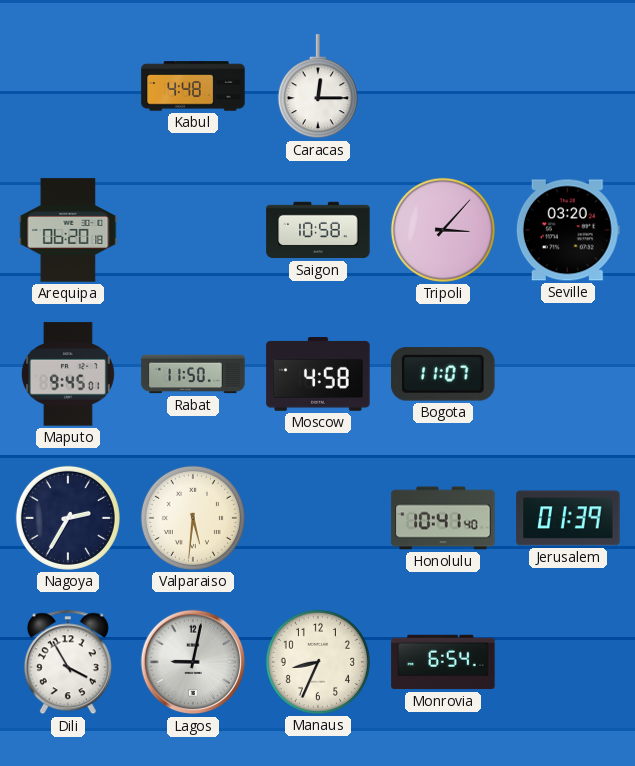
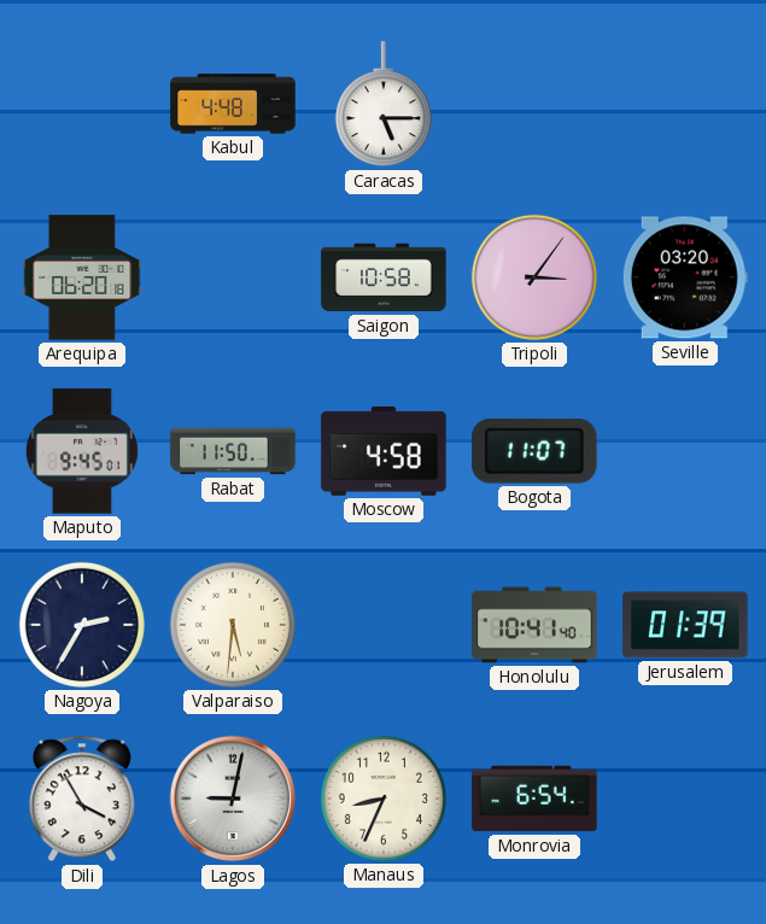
Caracas: 12:15 -> 5:15
Tripoli: 3:07 -> 3:06
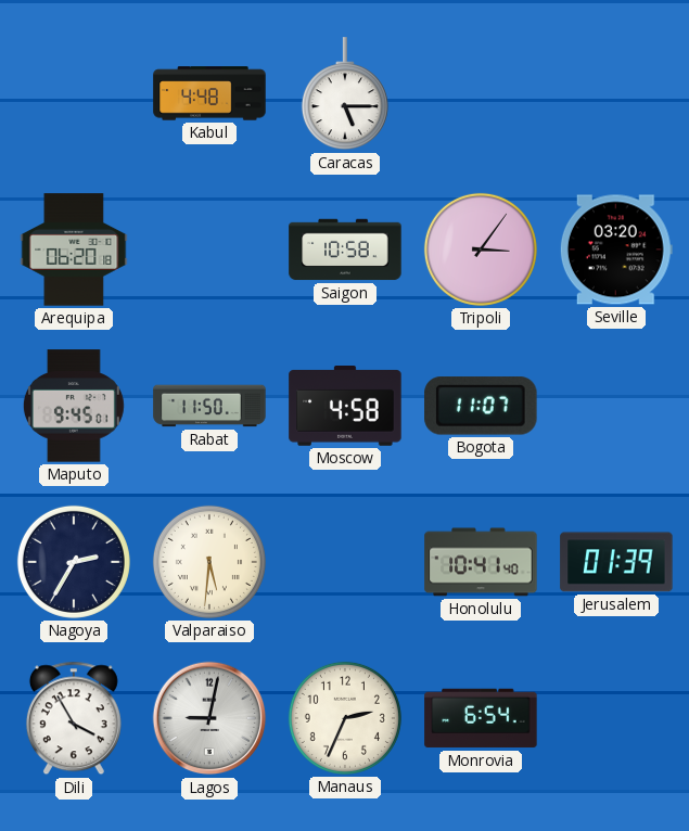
Manaus: 8:34 -> 2:34
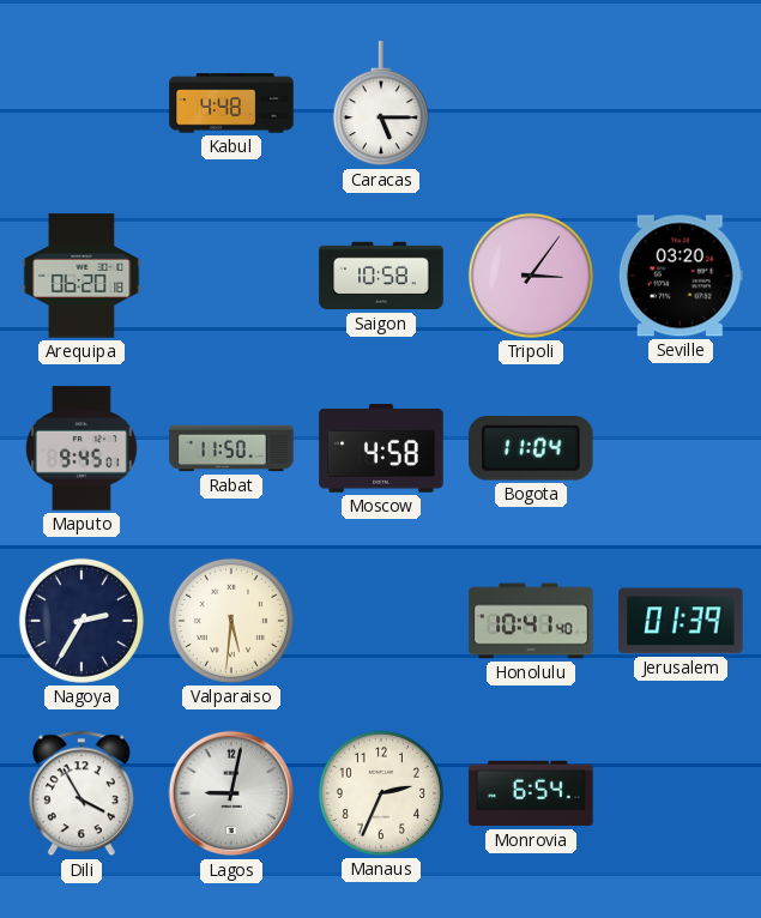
Bogota: 11:07 -> 11:04
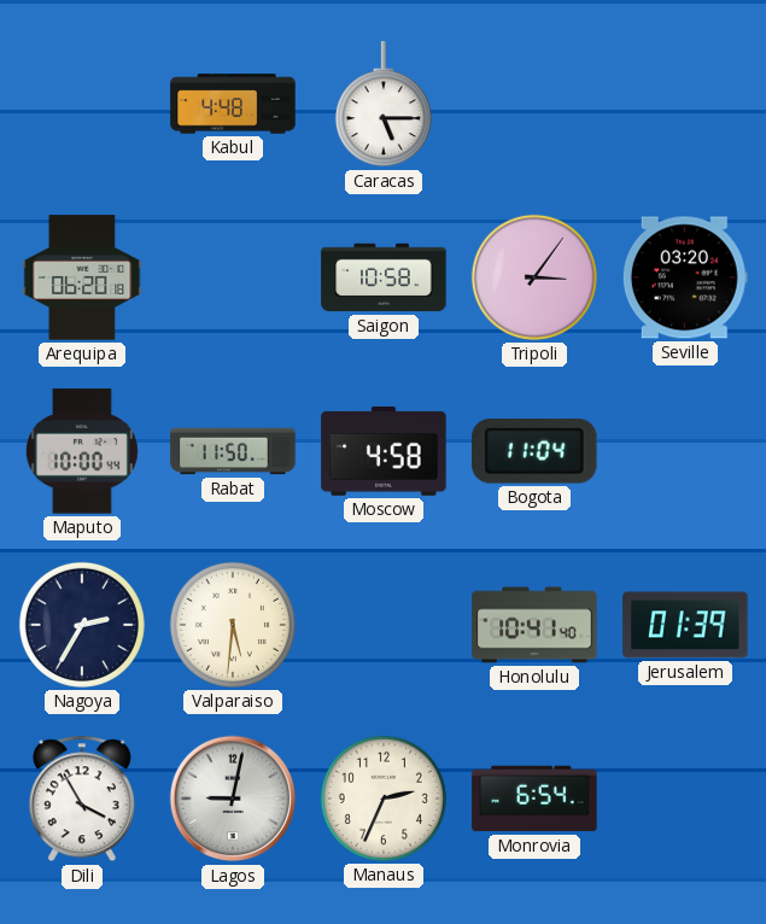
Maputo: 9:45 -> 10:00
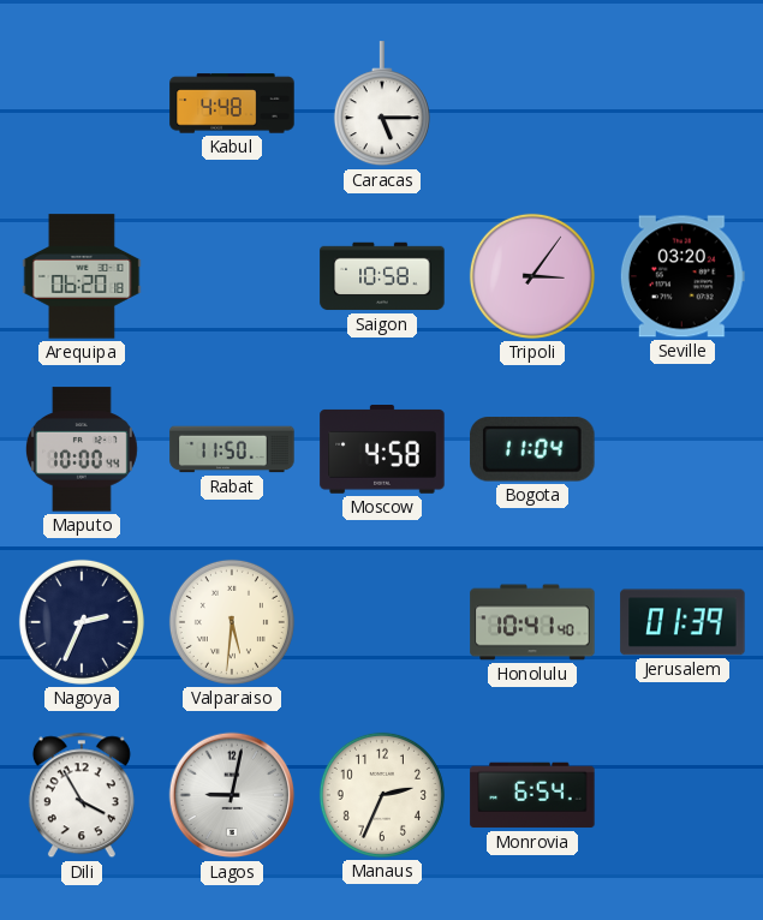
Nagoya: 2:35 -> 2:34
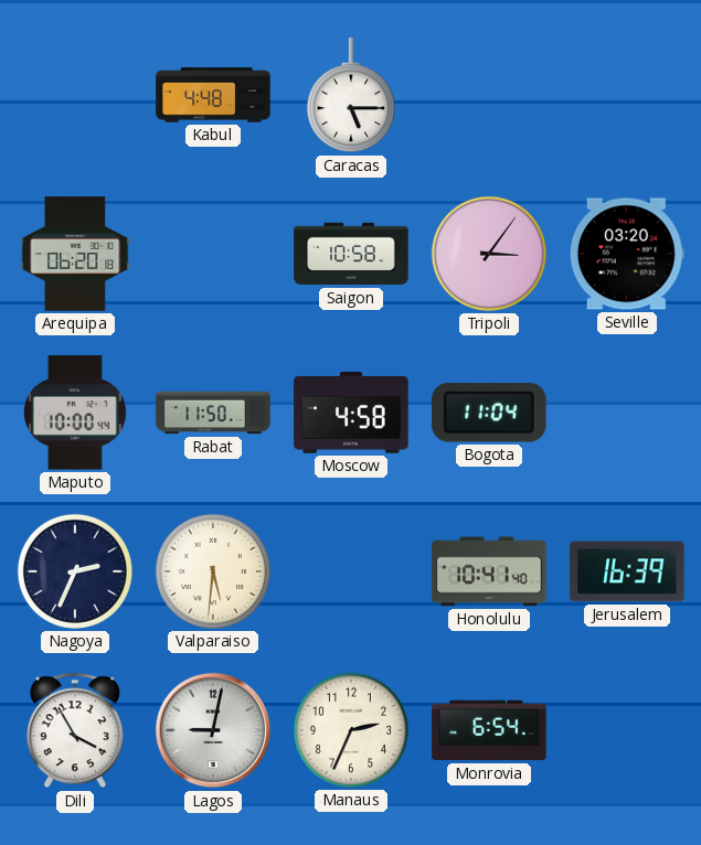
Jerusalem: 01:39 -> 16:39
